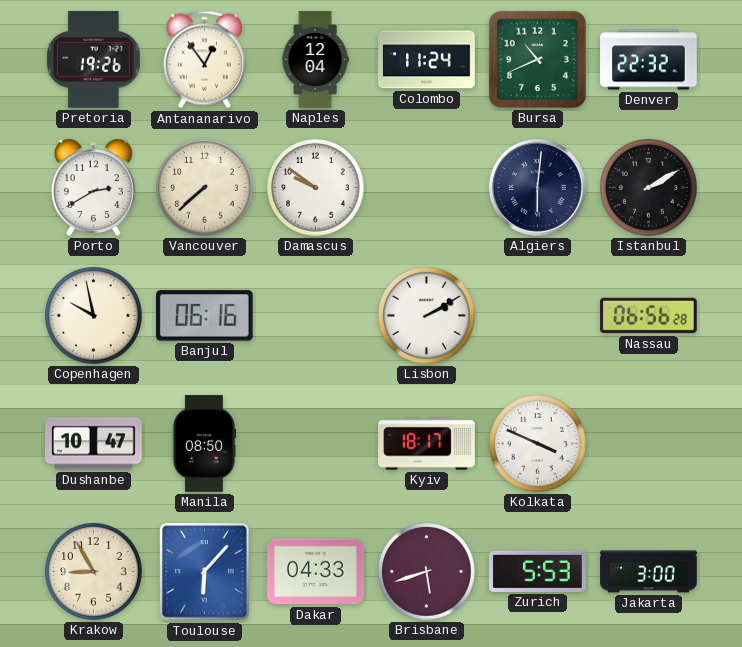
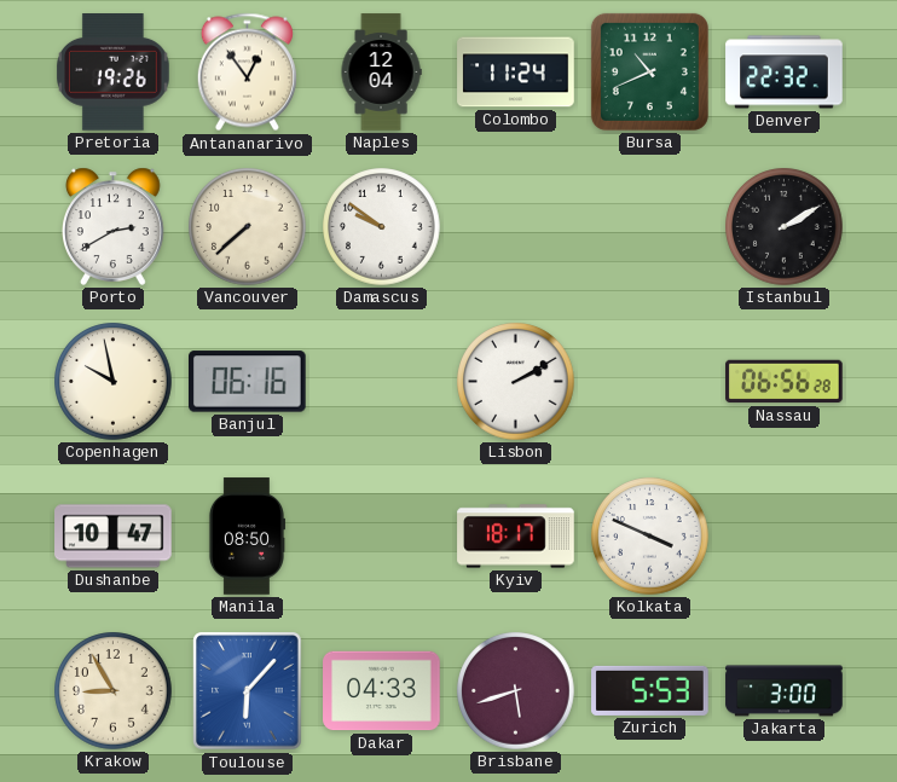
Algiers: 6:01 -> none
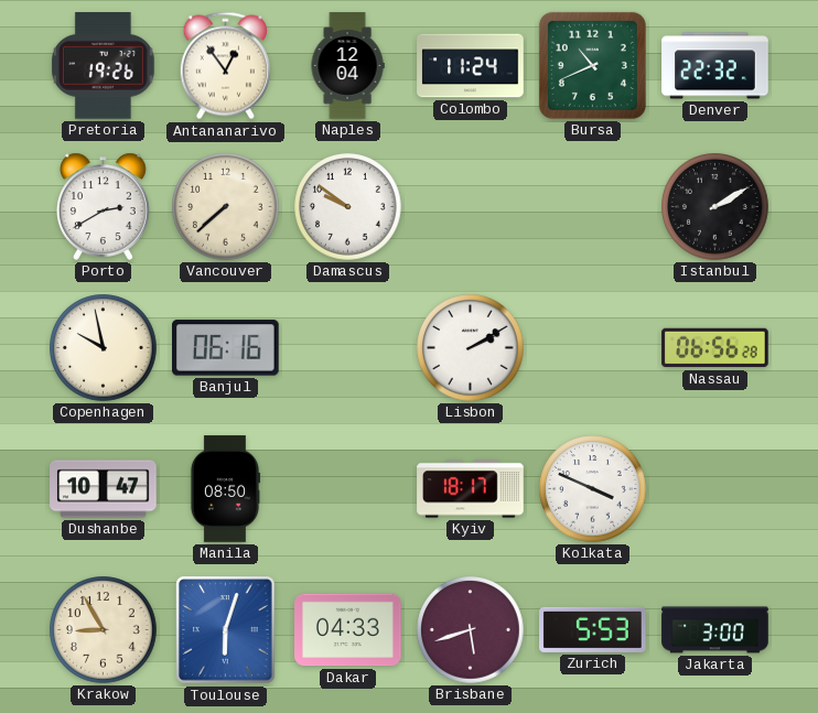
Toulouse: 6:07 -> 6:03
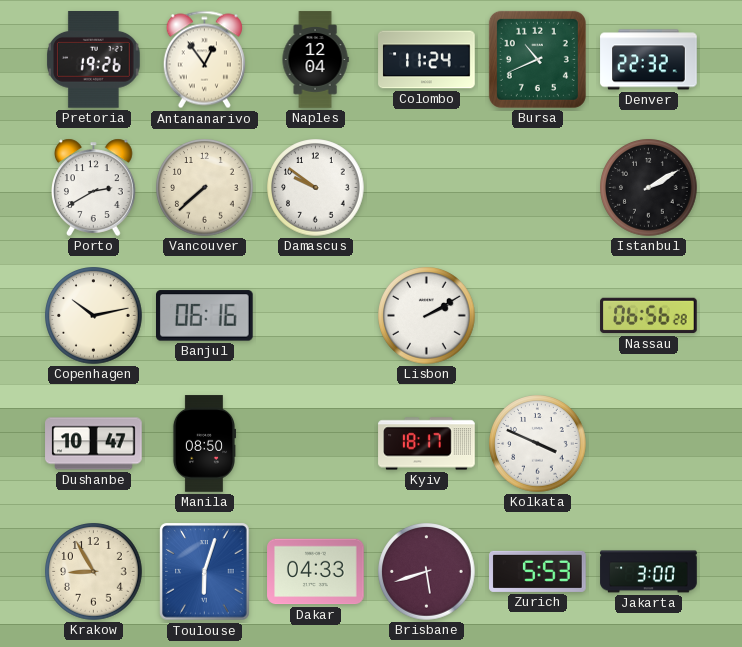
Copenhagen: 9:58 -> 10:13
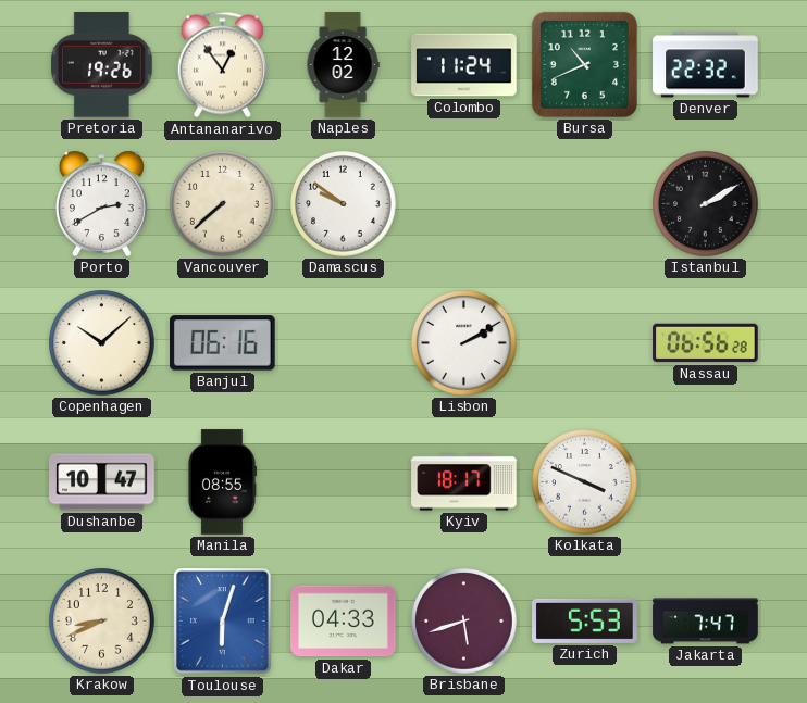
Naples: 12:04 -> 12:02
Copenhagen: 10:13 -> 10:08
Manila: 08:50 -> 08:55
Krakow: 8:55 -> 8:41
Jakarta: 3:00 -> 7:47
